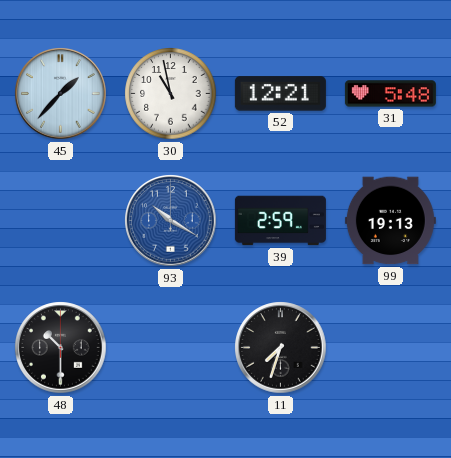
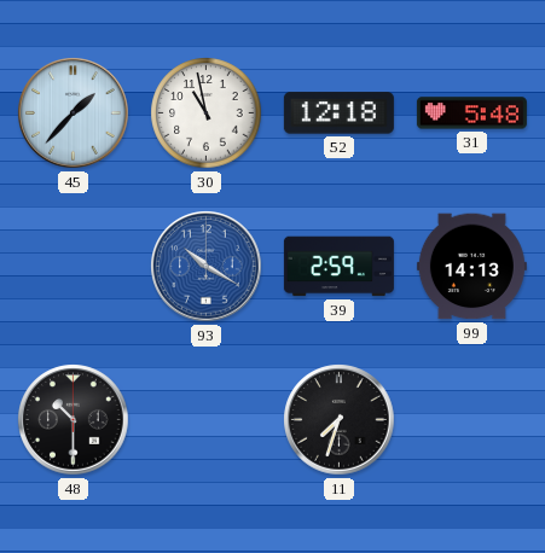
52: 12:21 -> 12:18
99: 19:13 -> 14:13
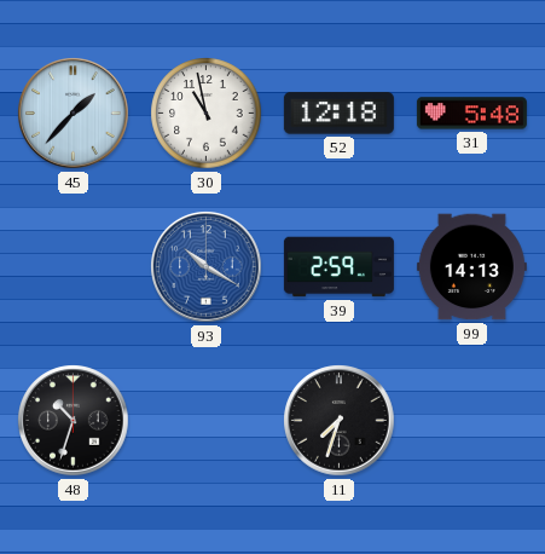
48: 10:30 -> 10:33
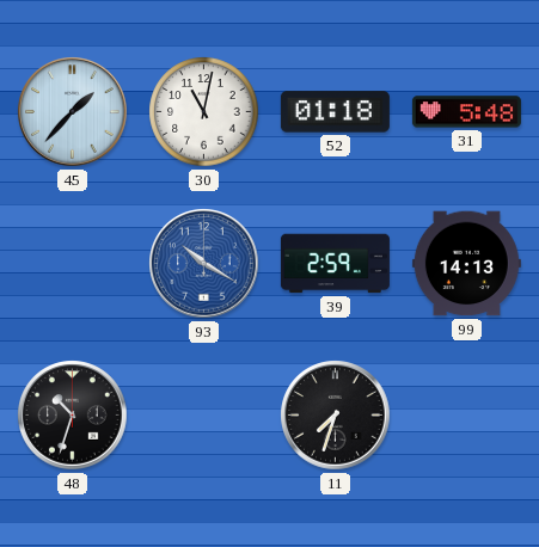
30: 10:58 -> 11:02
52: 12:18 -> 01:18
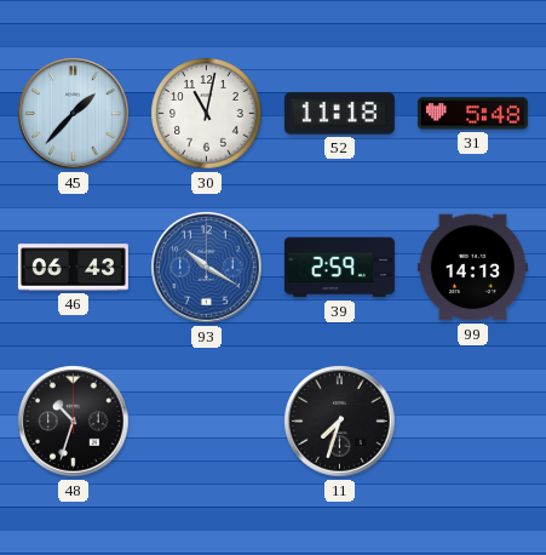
52: 01:18 -> 11:18
46: none -> 06:43
